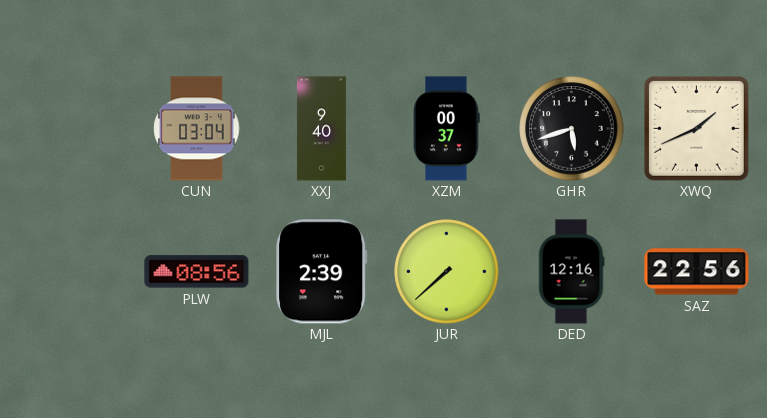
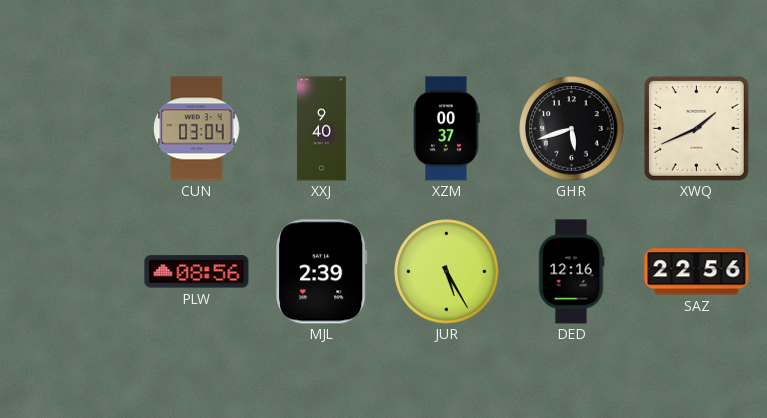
JUR: 7:38 -> 5:25
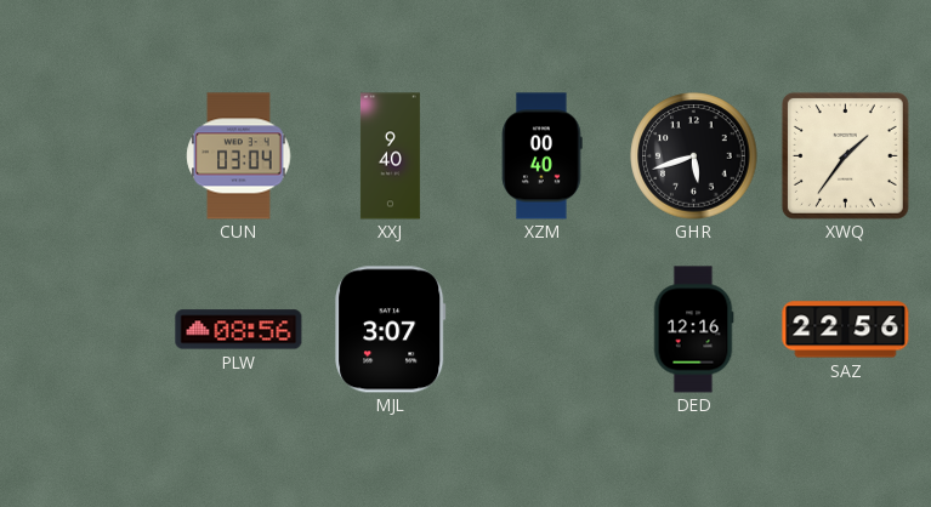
XZM: 00:37 -> 00:40
XWQ: 1:41 -> 1:36
MJL: 2:39 -> 3:07
JUR: 5:25 -> none
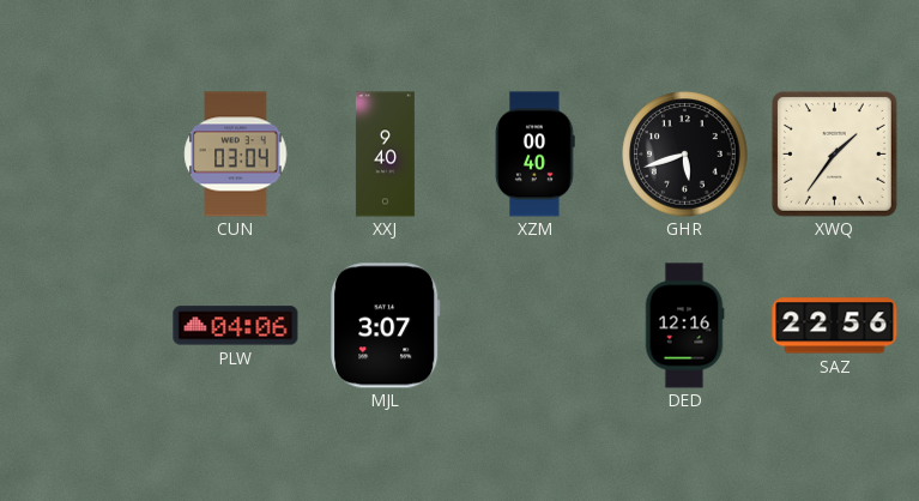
PLW: 08:56 -> 04:06
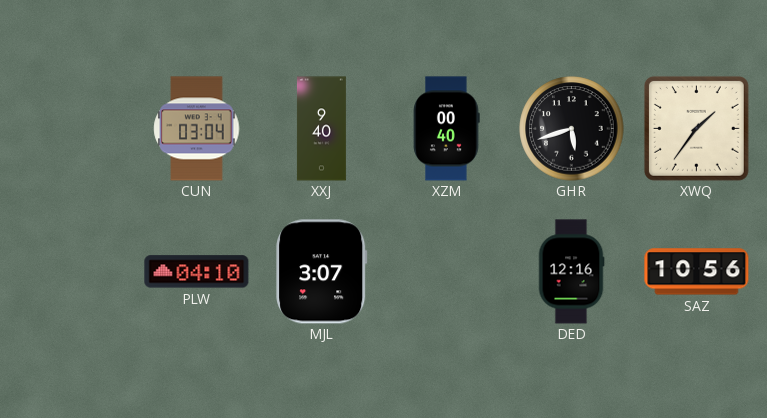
PLW: 04:06 -> 04:10
SAZ: 22:56 -> 10:56
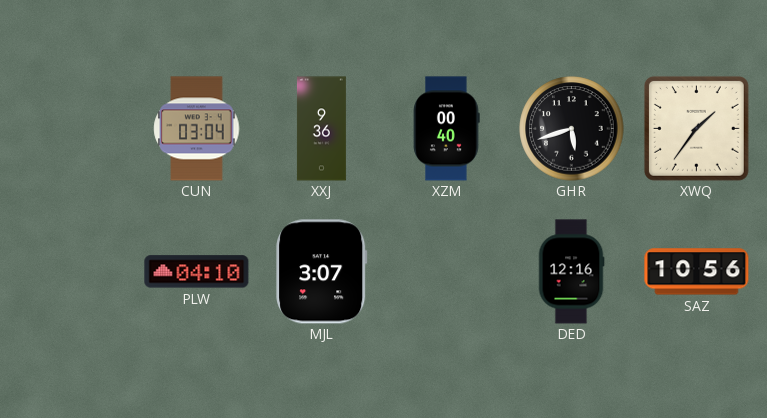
XXJ: 9:40 -> 9:36
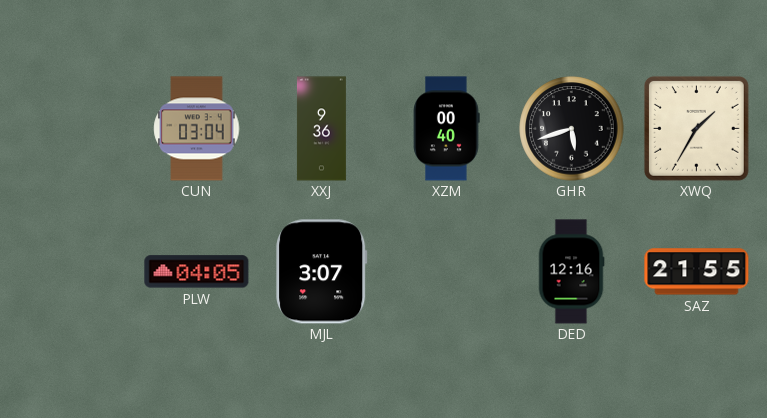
XWQ: 1:36 -> 1:35
PLW: 04:10 -> 04:05
SAZ: 10:56 -> 21:55
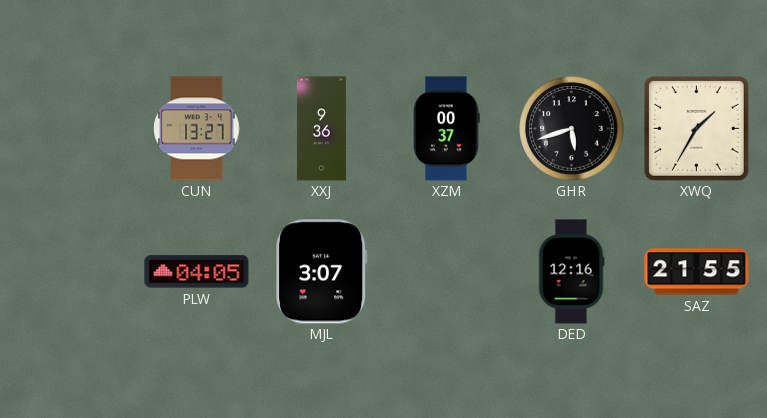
CUN: 03:04 -> 13:27
XZM: 00:40 -> 00:37
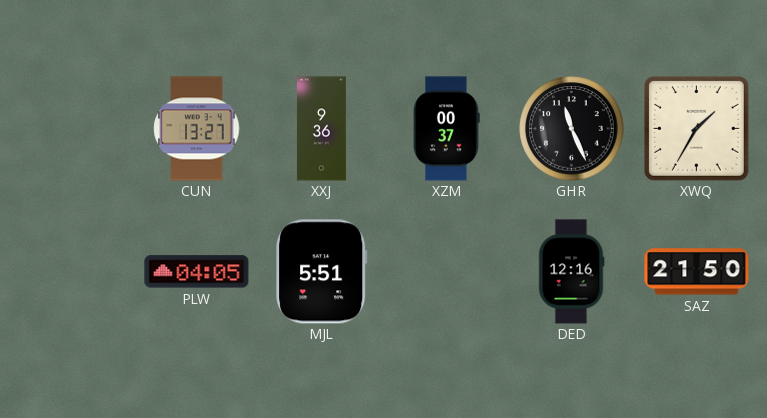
GHR: 5:42 -> 11:26
MJL: 3:07 -> 5:51
SAZ: 21:55 -> 21:50
